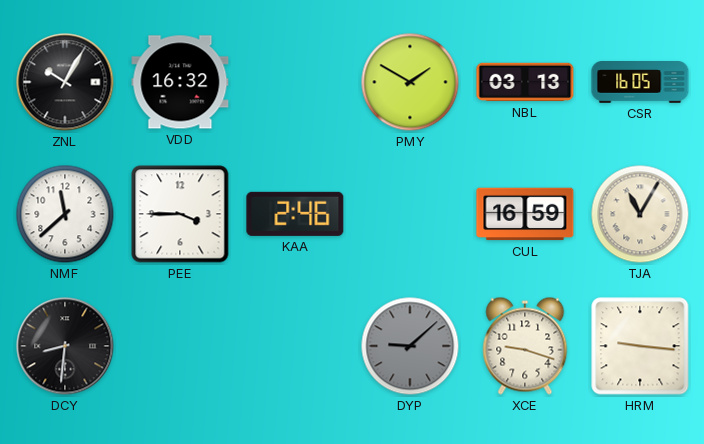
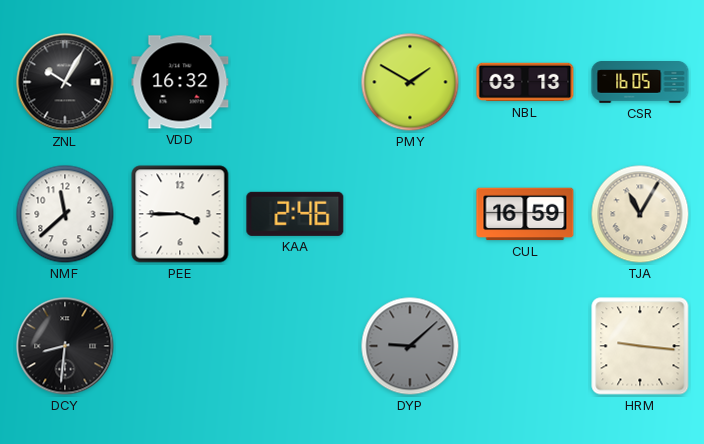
XCE: 9:18 -> none
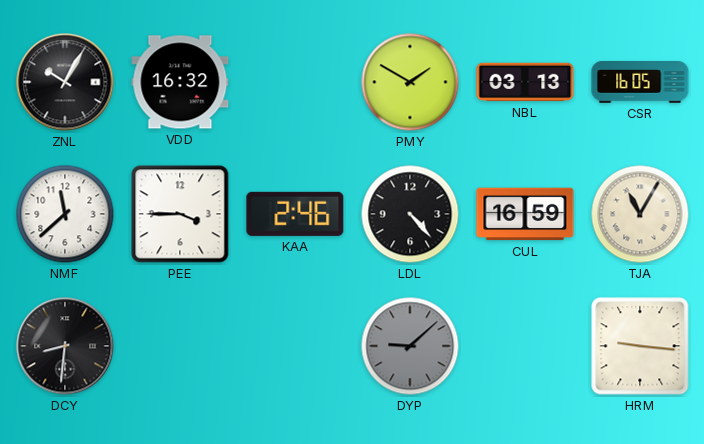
LDL: none -> 4:23
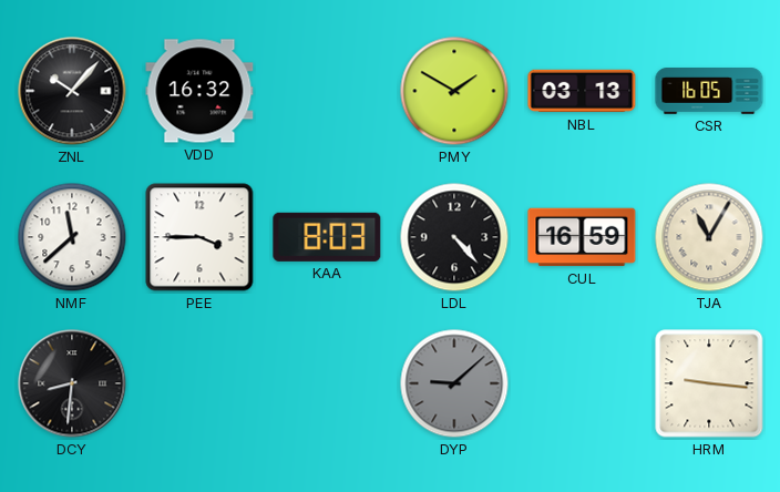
ZNL: 10:05 -> 10:07
KAA: 2:46 -> 8:03
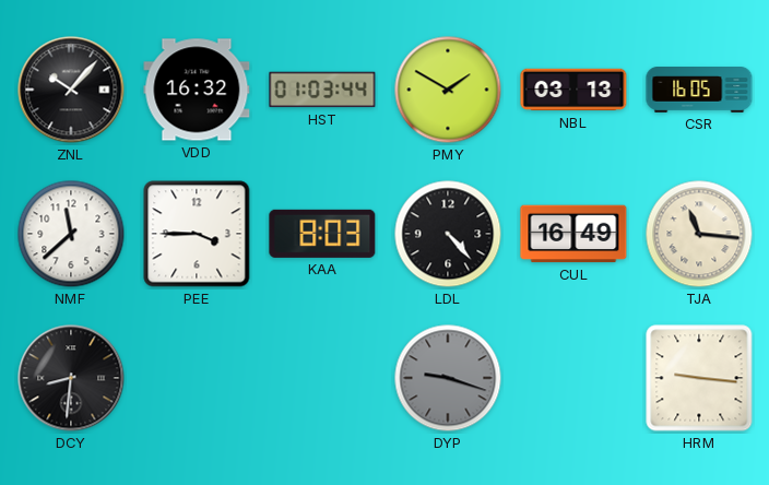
HST: none -> 01:03
CUL: 16:59 -> 16:49
TJA: 11:05 -> 11:16
DYP: 9:08 -> 9:18
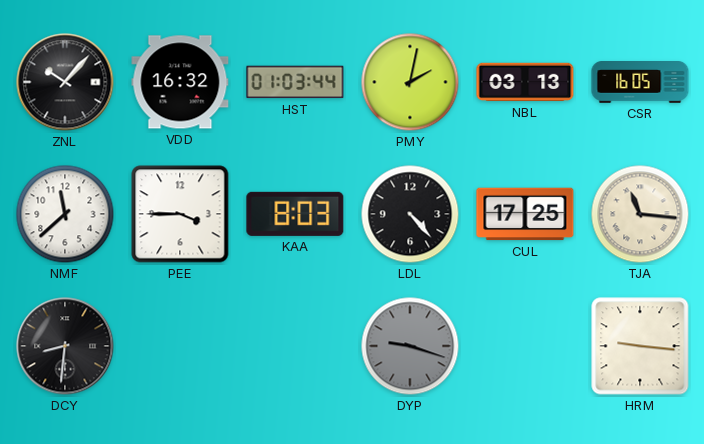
PMY: 1:50 -> 2:02
CUL: 16:49 -> 17:25
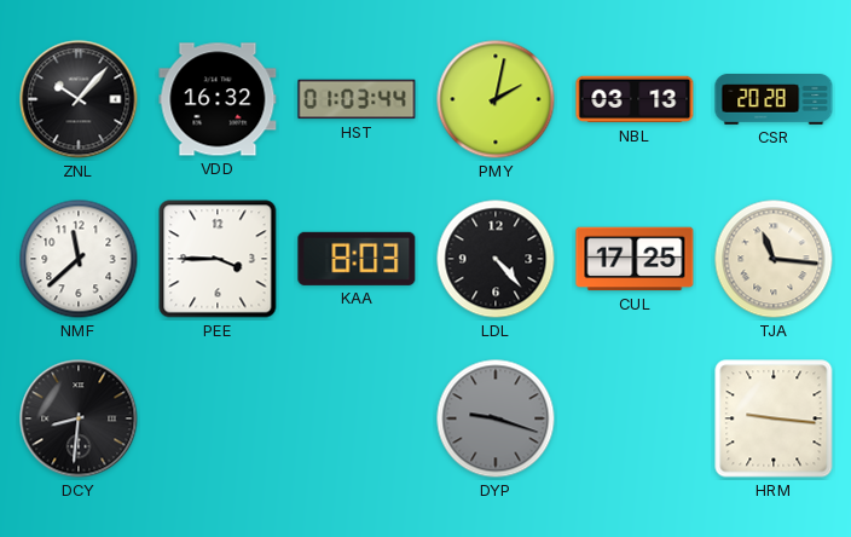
CSR: 16:05 -> 20:28
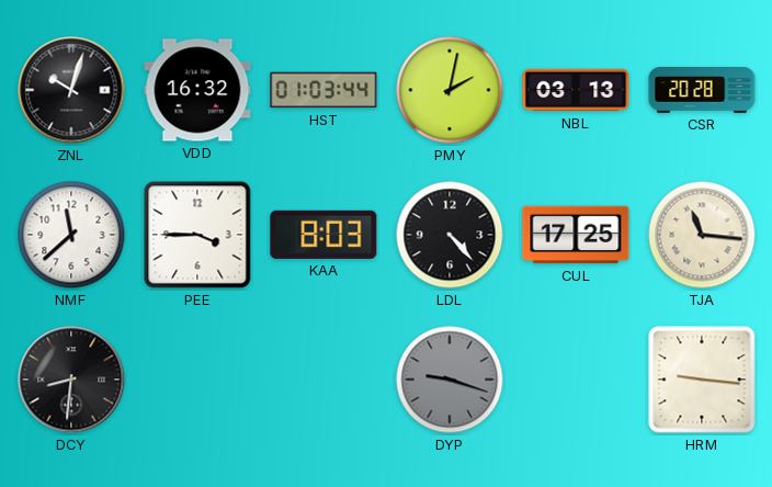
ZNL: 10:07 -> 10:03
